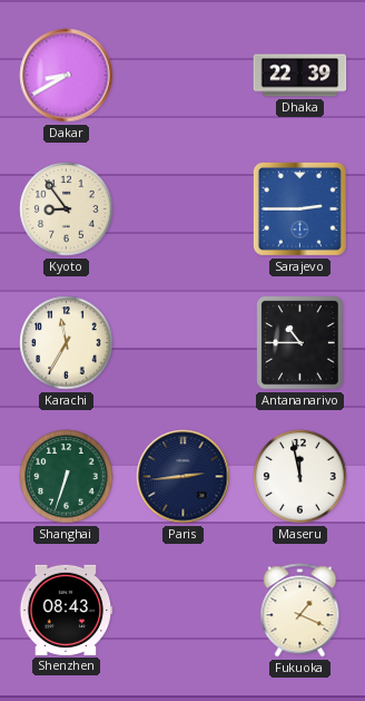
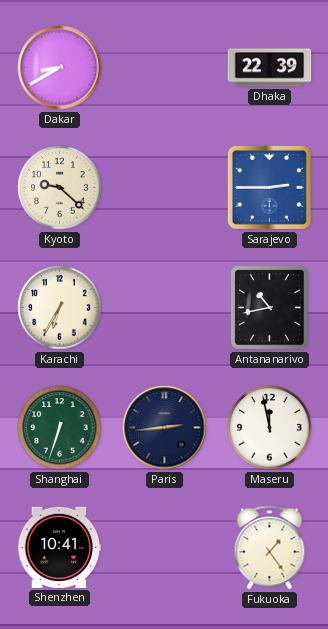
Kyoto: 8:54 -> 9:22
Karachi: 11:35 -> 6:35
Antananarivo: 10:45 -> 10:43
Shenzhen: 08:43 -> 10:41
Fukuoka: 1:19 -> 1:24
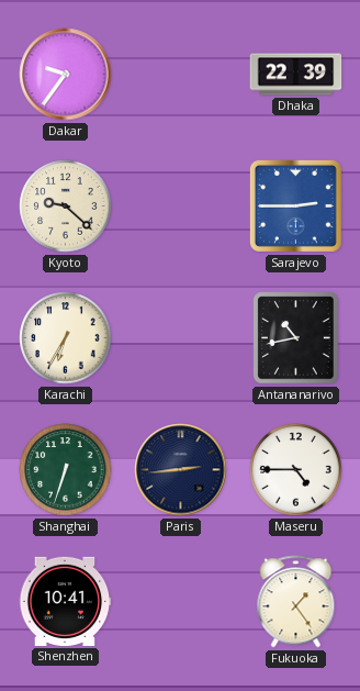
Dakar: 8:40 -> 9:36
Maseru: 11:58 -> 4:45
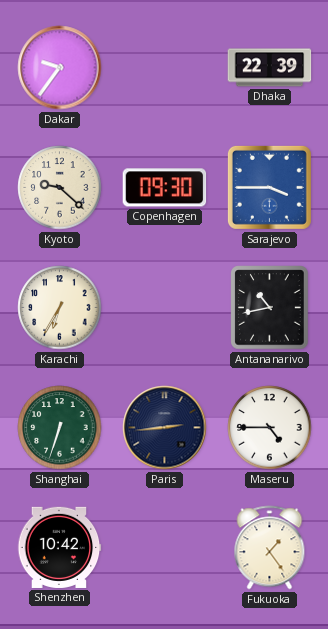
Copenhagen: none -> 09:30
Sarajevo: 2:45 -> 3:45
Shenzhen: 10:41 -> 10:42
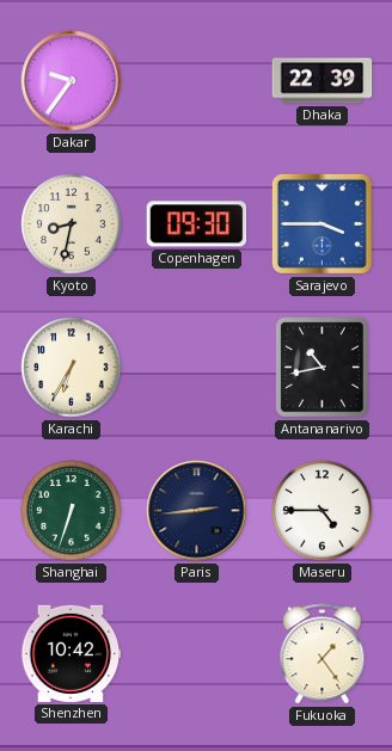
Kyoto: 9:22 -> 8:32
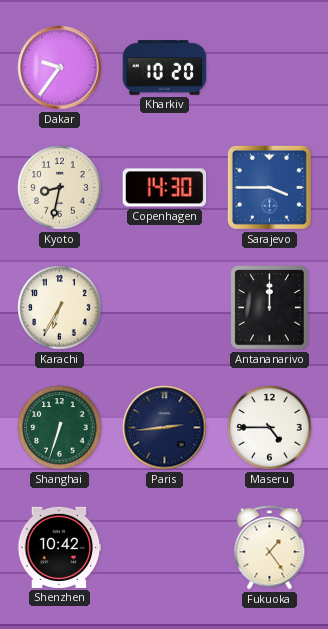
Kharkiv: none -> 10:20
Dhaka: 22:39 -> none
Copenhagen: 09:30 -> 14:30
Antananarivo: 10:43 -> 12:00
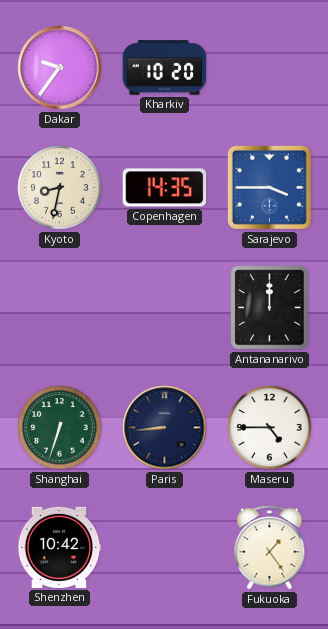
Copenhagen: 14:30 -> 14:35
Karachi: 6:35 -> none
Paris: 2:44 -> 8:44
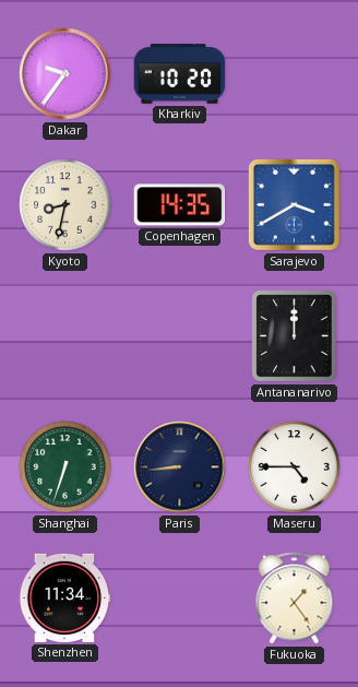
Sarajevo: 3:45 -> 3:40
Shenzhen: 10:42 -> 11:34
